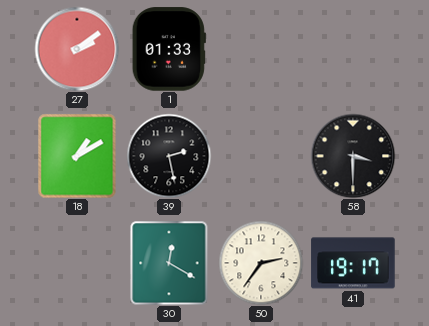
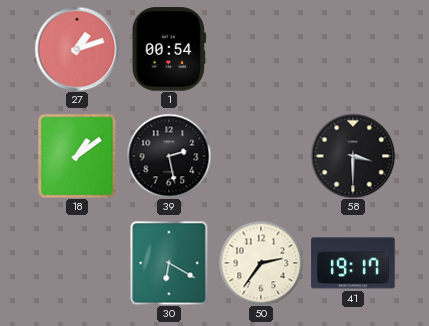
27: 2:09 -> 1:12
1: 01:33 -> 00:54
18: 1:10 -> 1:09
30: 12:20 -> 6:20
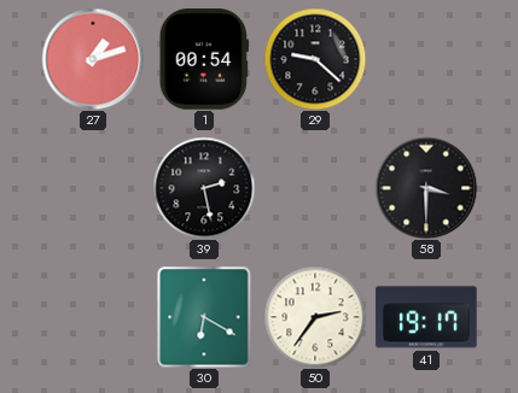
29: none -> 9:22
18: 1:09 -> none
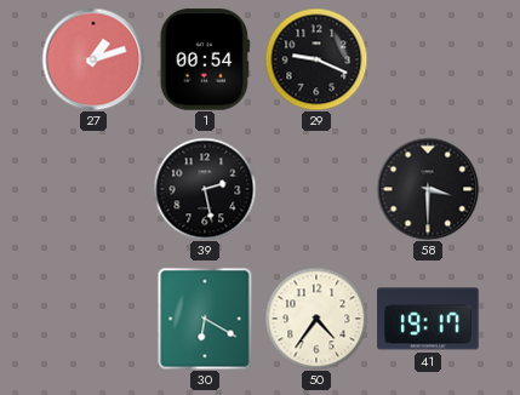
29: 9:22 -> 9:19
50: 2:36 -> 4:36
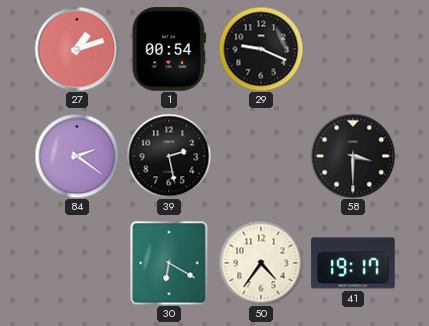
84: none -> 2:21
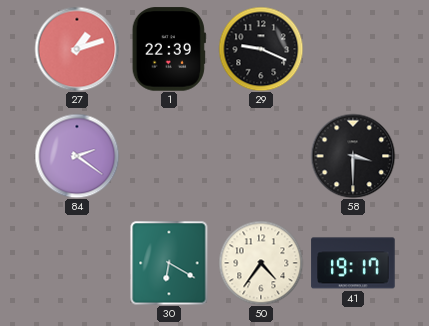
1: 00:54 -> 22:39
39: 2:28 -> none
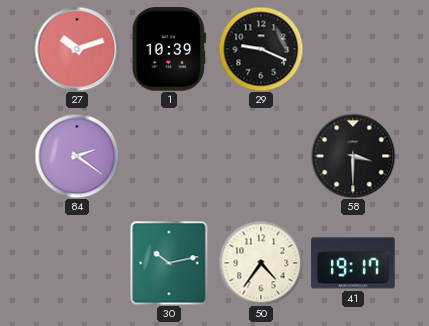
27: 1:12 -> 10:12
1: 22:39 -> 10:39
30: 6:20 -> 10:13
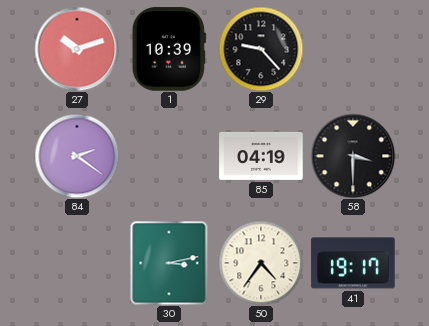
29: 9:19 -> 9:23
85: none -> 04:19
30: 10:13 -> 3:13
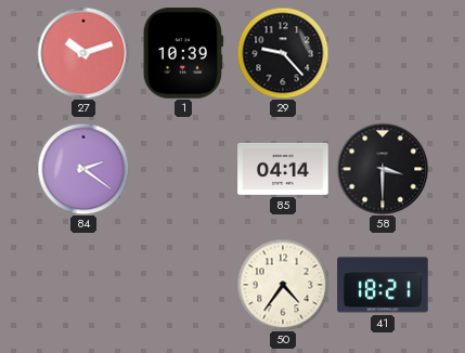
85: 04:19 -> 04:14
30: 3:13 -> none
41: 19:17 -> 18:21
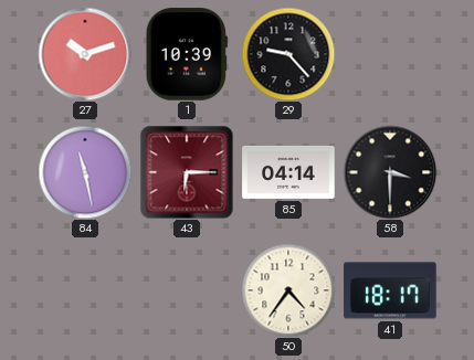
84: 2:21 -> 11:28
43: none -> 6:15
41: 18:21 -> 18:17
